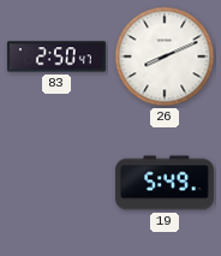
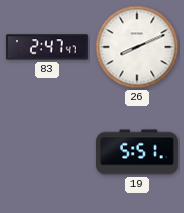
83: 2:50 -> 2:47
19: 5:49 -> 5:51
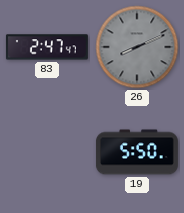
26 dial: white -> grey
19: 5:51 -> 5:50
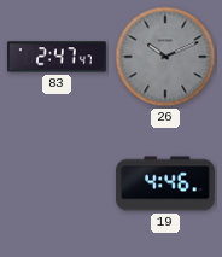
26: 8:11 -> 10:11
19: 5:50 -> 4:46
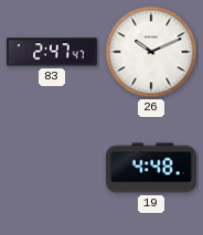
26 dial: grey -> white
19: 4:46 -> 4:48
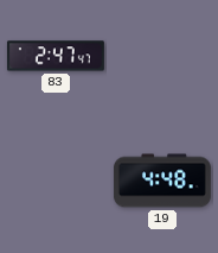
26: 10:11 -> none
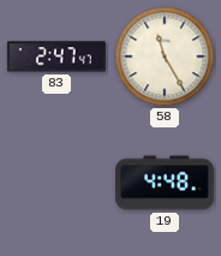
58: none -> 11:25
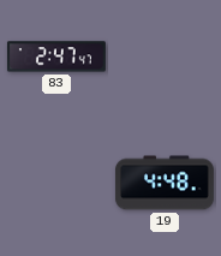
58: 11:25 -> none
